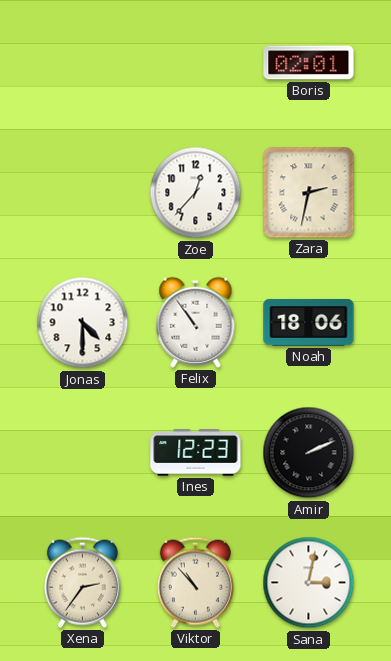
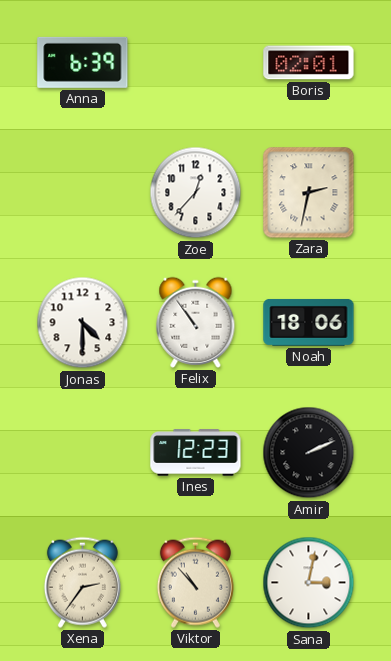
Anna: none -> 6:39
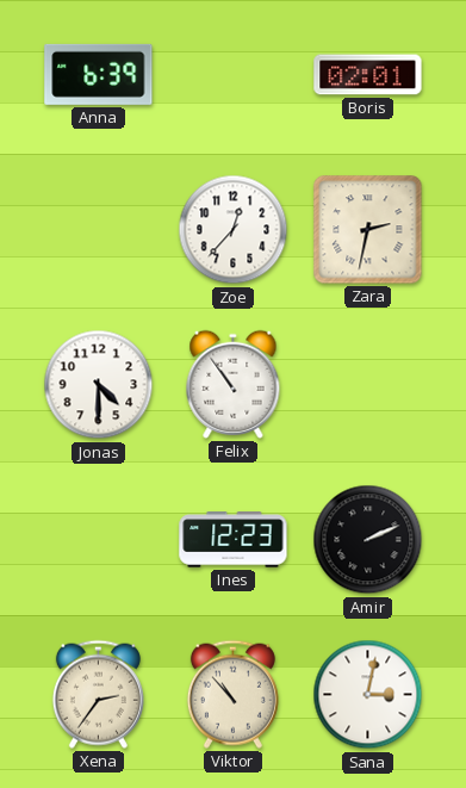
Noah: 18:06 -> none
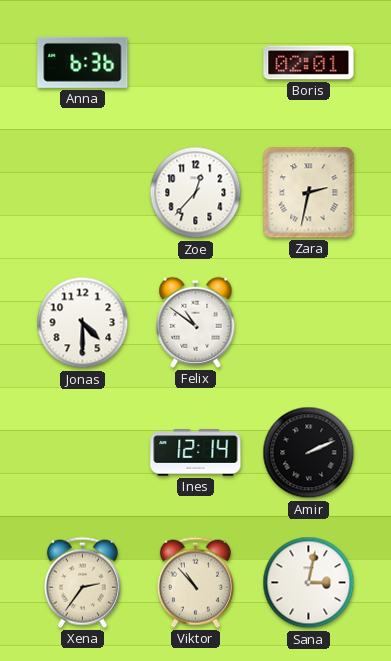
Anna: 6:39 -> 6:36
Felix: 10:54 -> 10:51
Ines: 12:23 -> 12:14
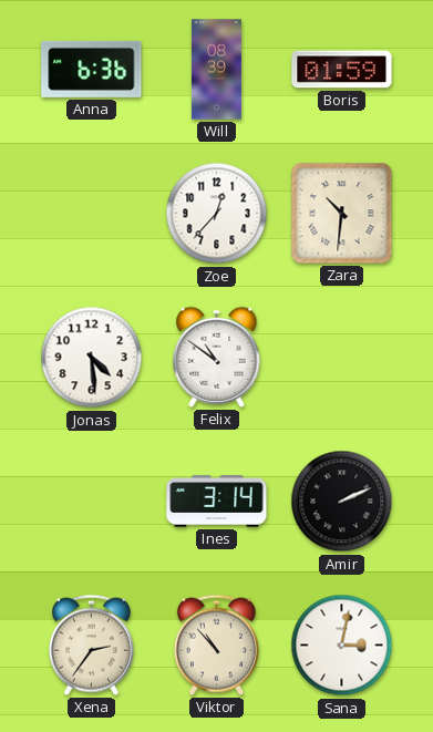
Will: none -> 08:39
Boris: 02:01 -> 01:59
Zara: 2:32 -> 10:31
Jonas: 4:30 -> 4:29
Ines: 12:14 -> 3:14
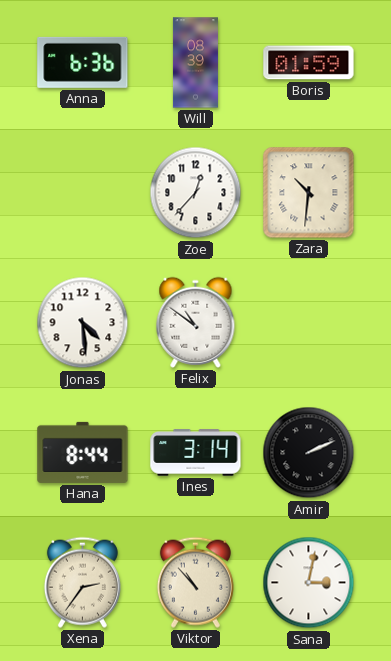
Hana: none -> 8:44
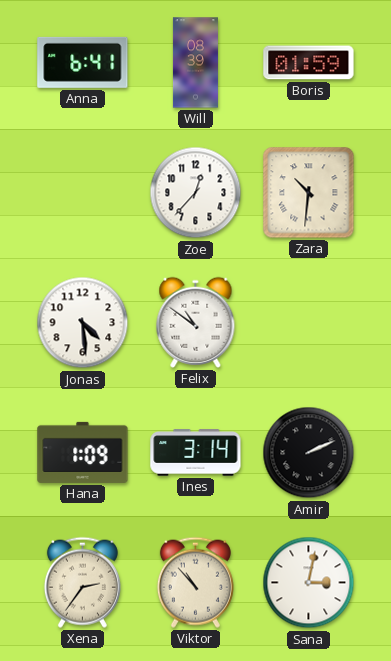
Anna: 6:36 -> 6:41
Hana: 8:44 -> 1:09
